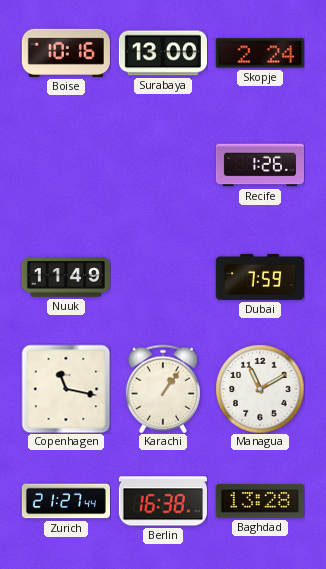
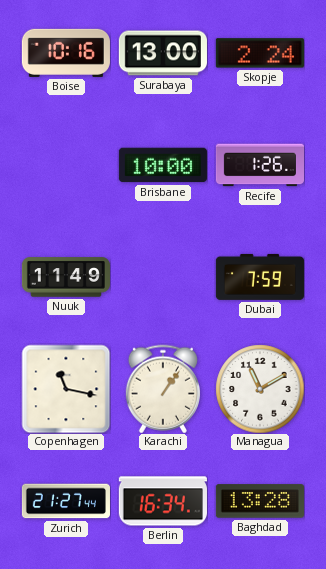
Brisbane: none -> 10:00
Berlin: 16:38 -> 16:34
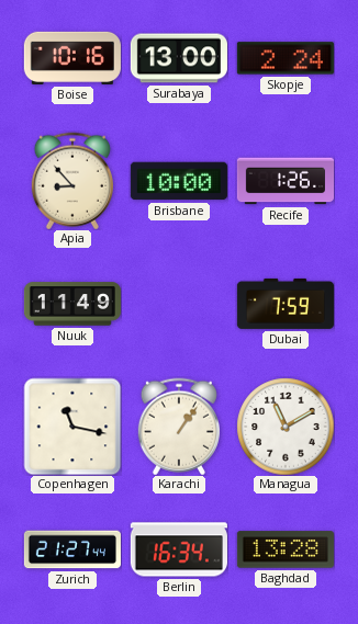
Apia: none -> 8:53
